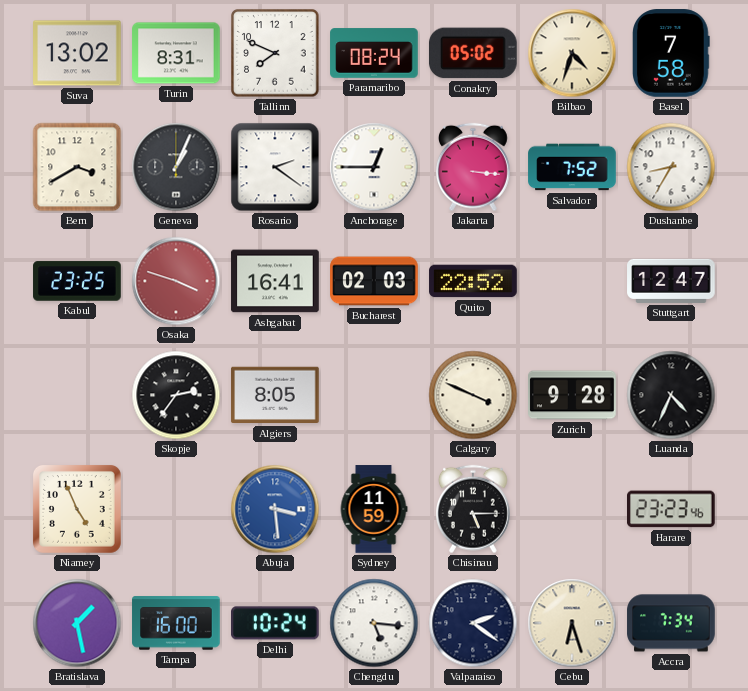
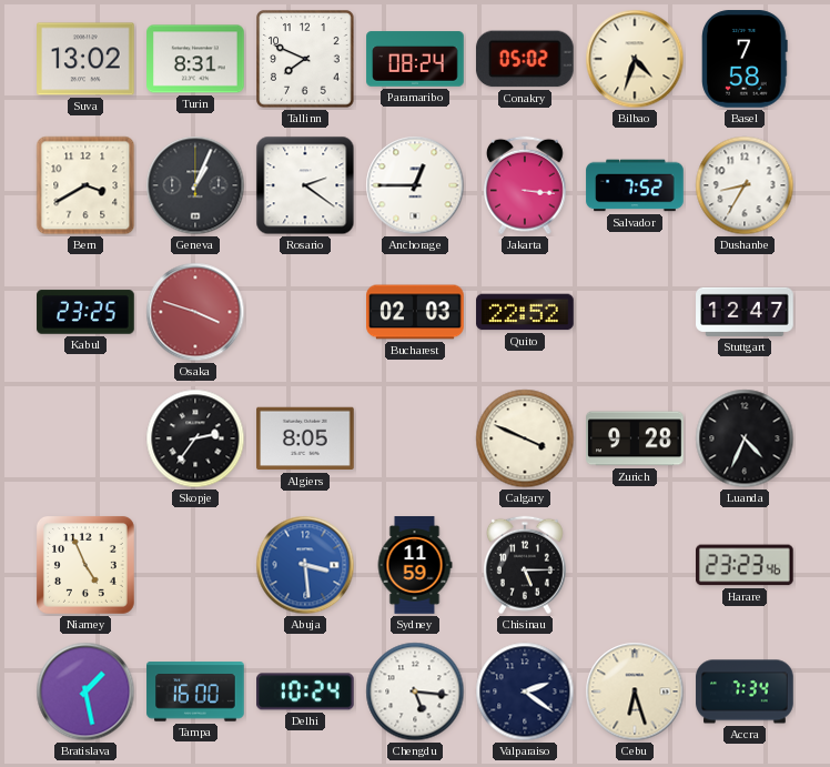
Ashgabat: 16:41 -> none
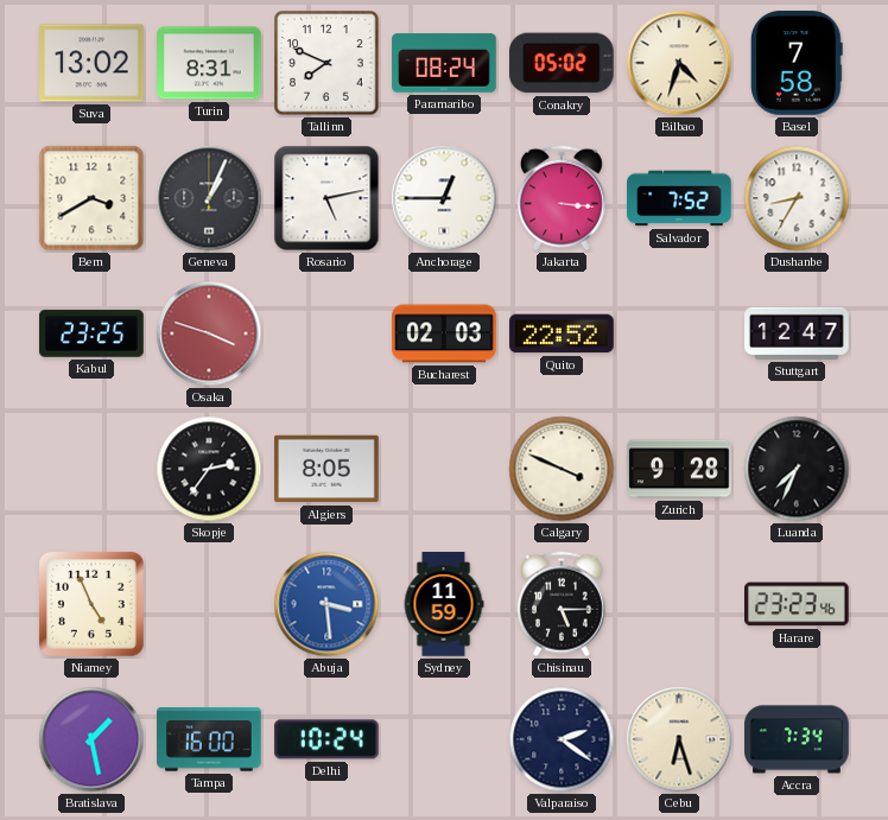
Rosario: 2:21 -> 5:13
Luanda: 4:34 -> 7:34
Chengdu: 5:16 -> none
